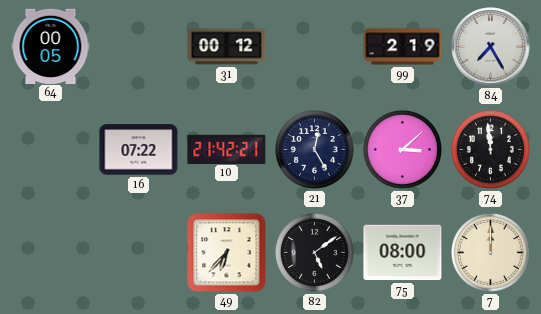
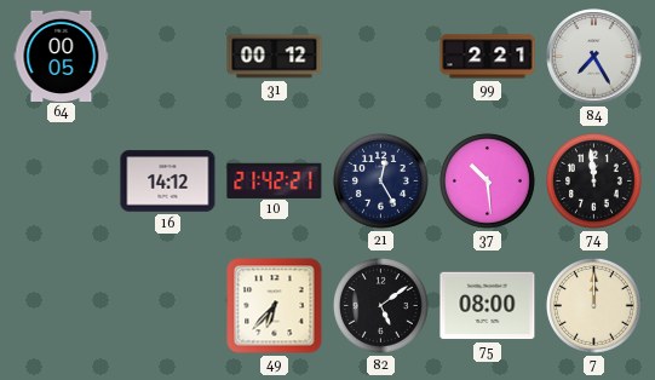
99: 2:19 -> 2:21
16: 07:22 -> 14:12
37: 3:08 -> 10:29
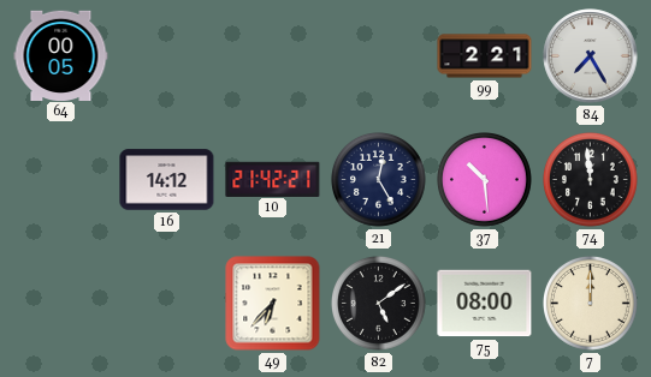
31: 00:12 -> none
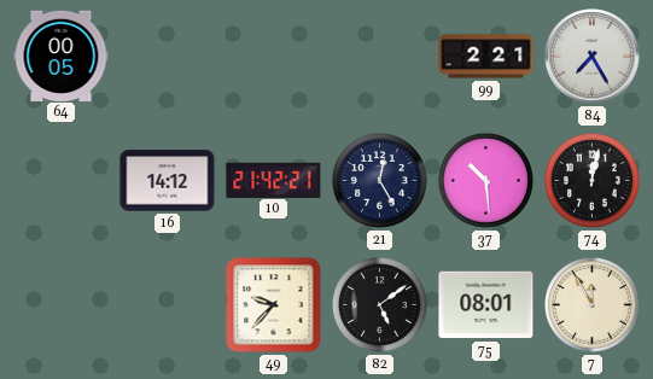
74: 11:59 -> 12:02
49: 6:37 -> 9:37
75: 08:00 -> 08:01
7: 12:00 -> 11:55
